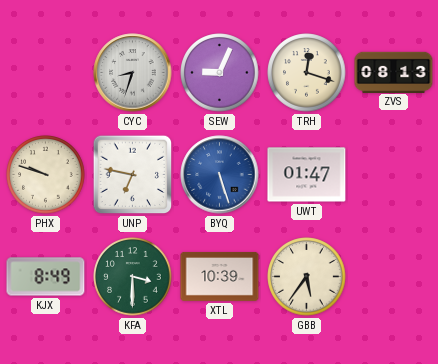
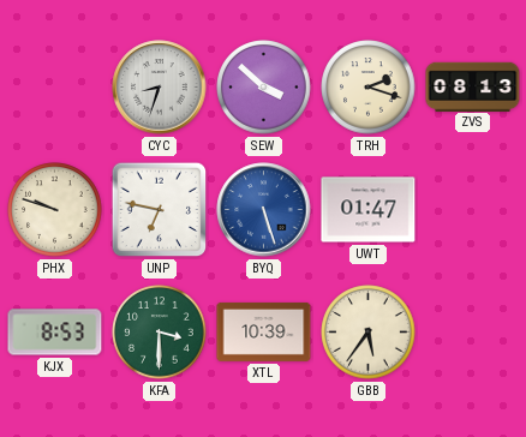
SEW: 9:04 -> 3:52
TRH: 12:18 -> 2:18
KJX: 8:49 -> 8:53
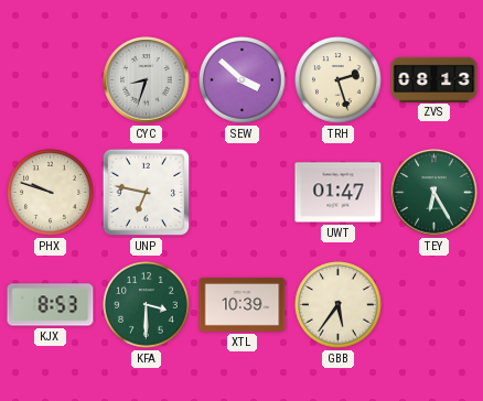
TRH: 2:18 -> 2:27
BYQ: 5:27 -> none
TEY: none -> 6:25
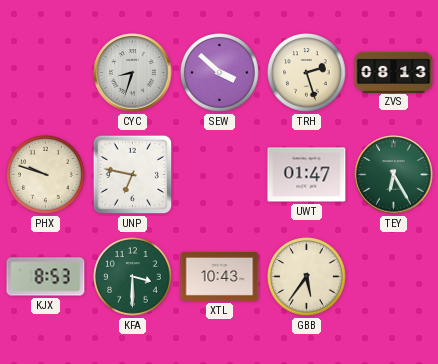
XTL: 10:39 -> 10:43
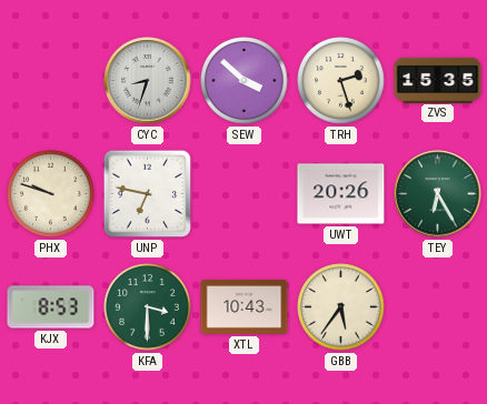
ZVS: 08:13 -> 15:35
UWT: 01:47 -> 20:26
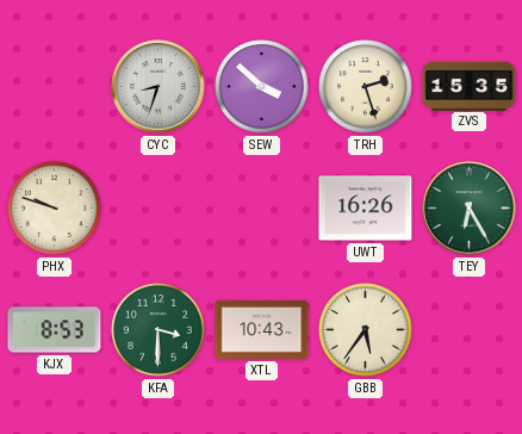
UNP: 6:47 -> none
UWT: 20:26 -> 16:26
